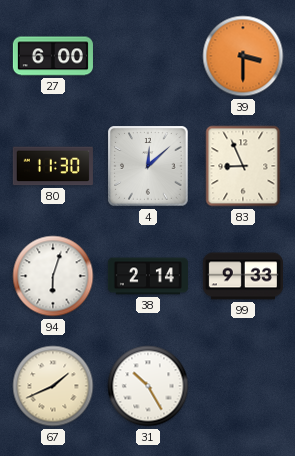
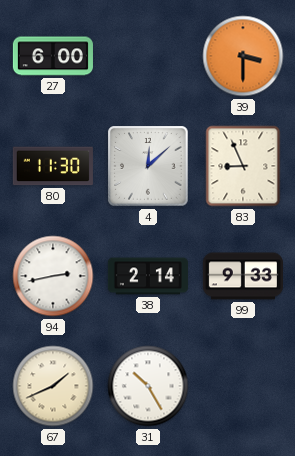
94: 6:03 -> 2:43
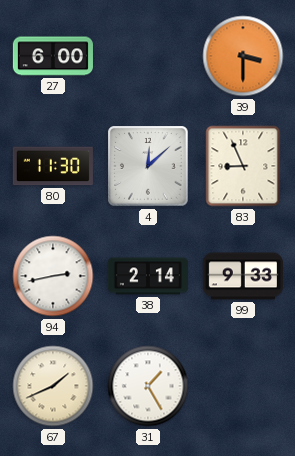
31: 10:25 -> 1:25
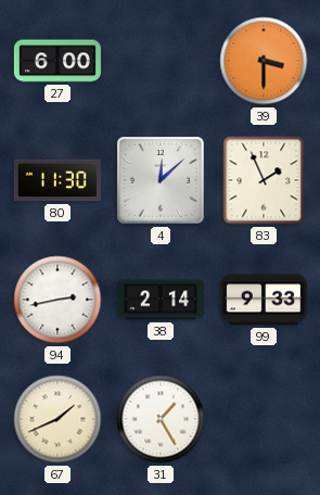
83: 8:56 -> 1:56
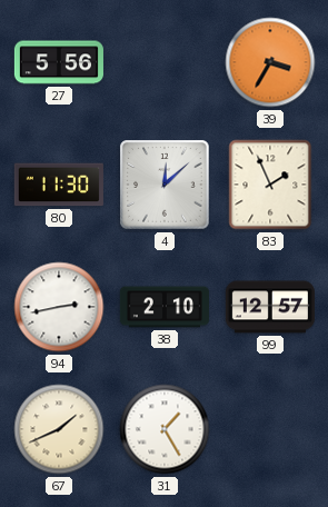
27: 6:00 -> 5:56
39: 3:30 -> 3:35
38: 2:14 -> 2:10
99: 9:33 -> 12:57
